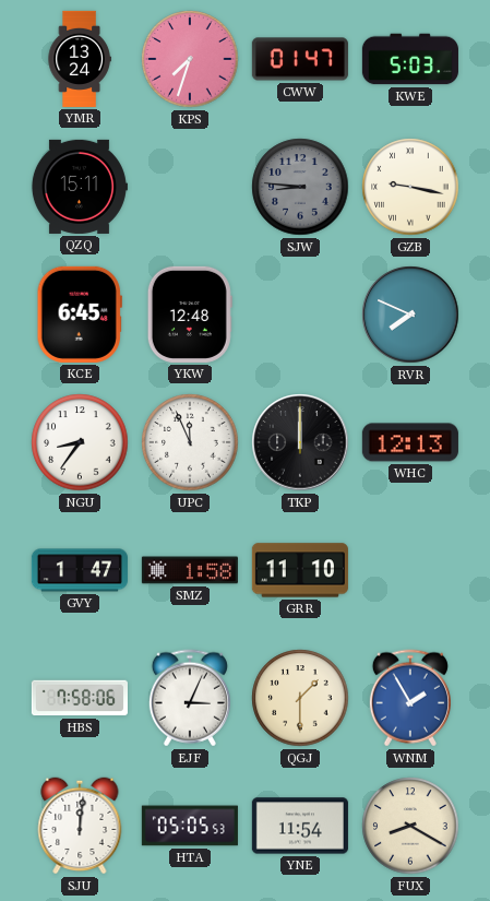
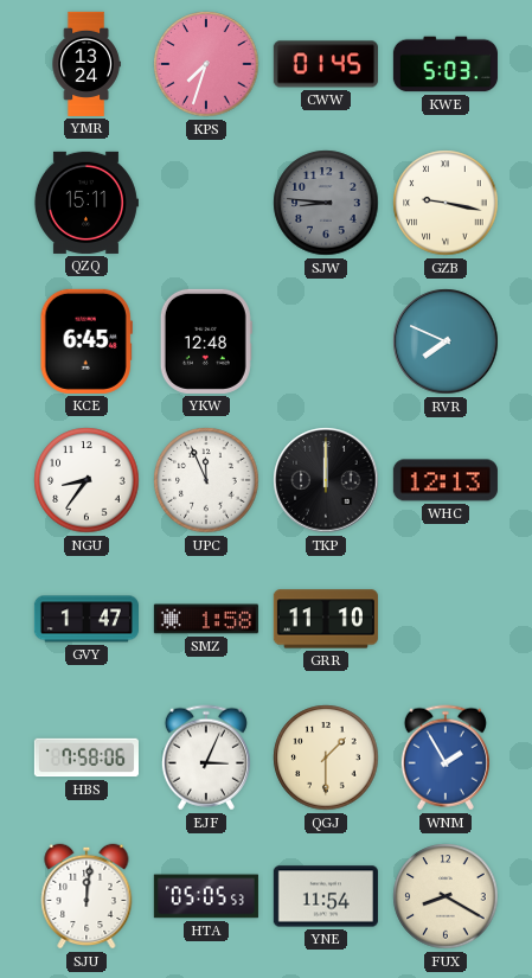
CWW: 01:47 -> 01:45
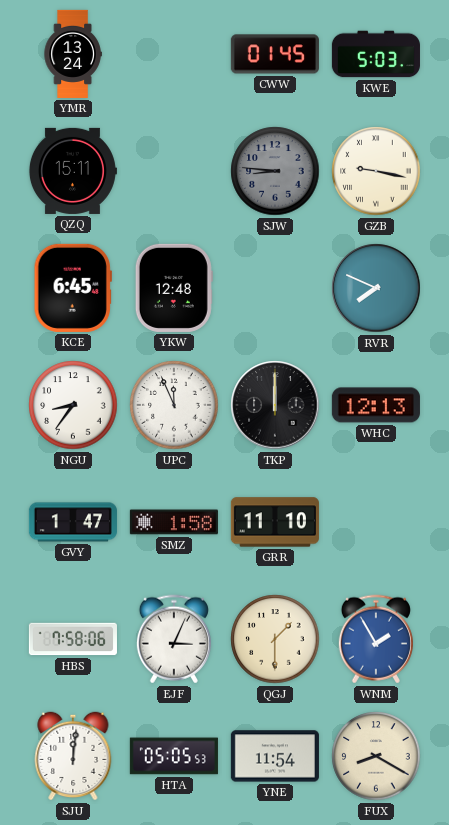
KPS: 7:33 -> none
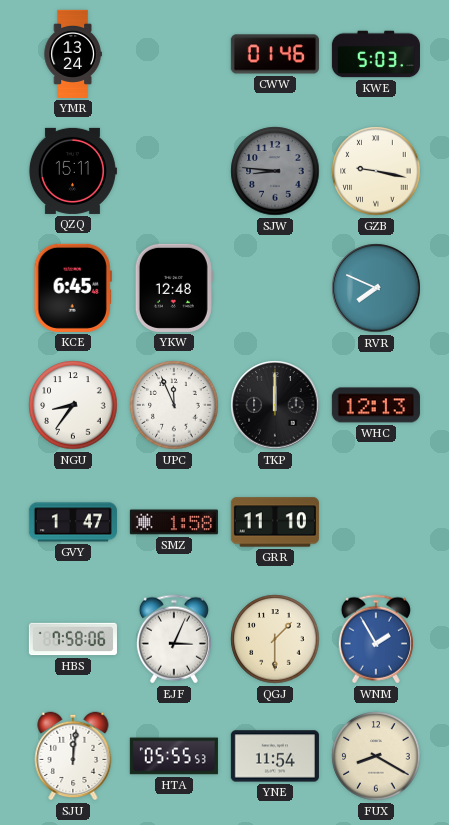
CWW: 01:45 -> 01:46
HTA: 05:05 -> 05:55
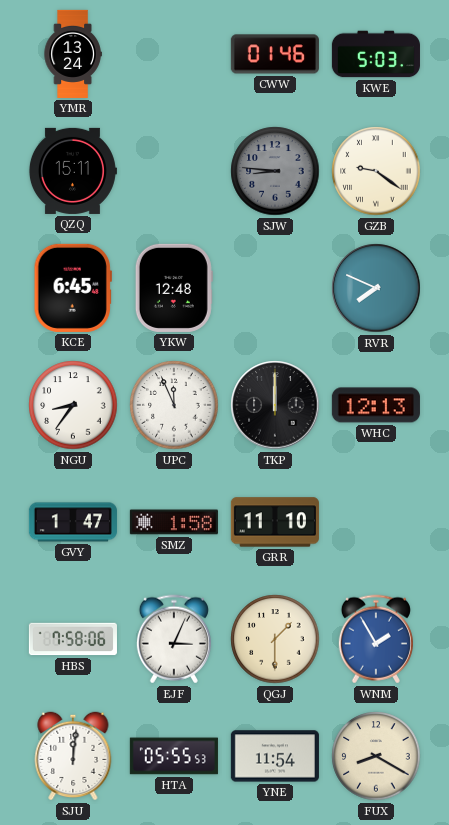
GZB: 9:17 -> 9:21
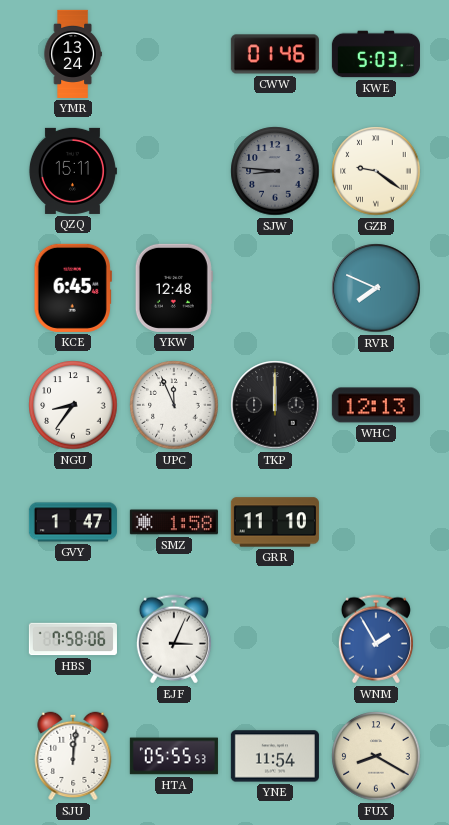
QGJ: 1:30 -> none
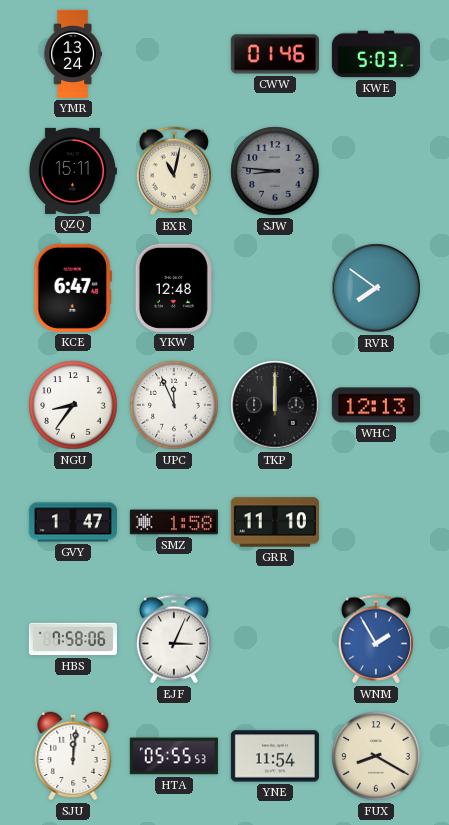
BXR: none -> 11:02
GZB: 9:21 -> none
KCE: 6:45 -> 6:47
RVR: 7:49 -> 7:51
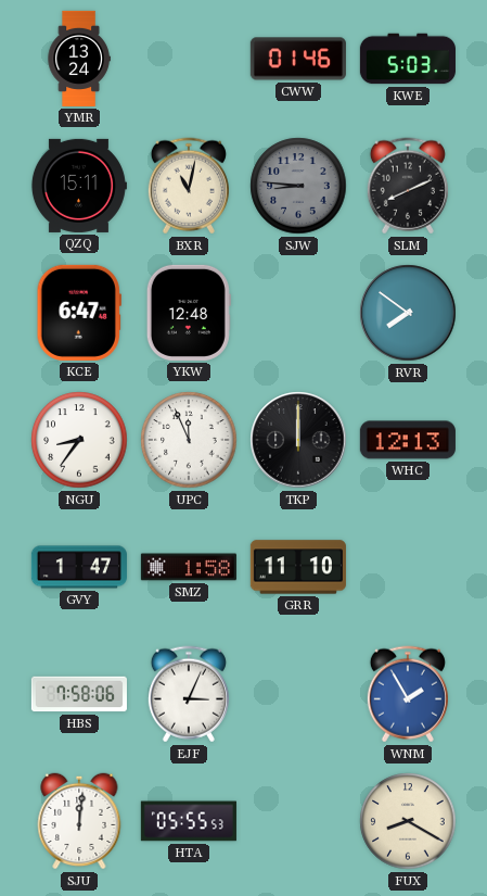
SLM: none -> 8:11
YNE: 11:54 -> none
